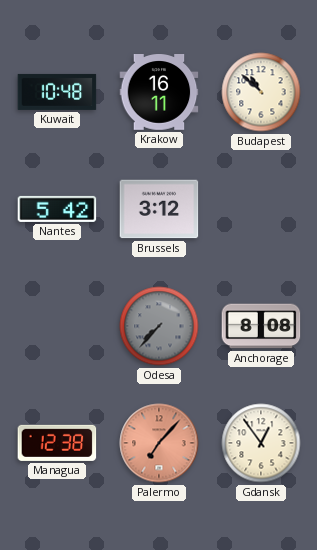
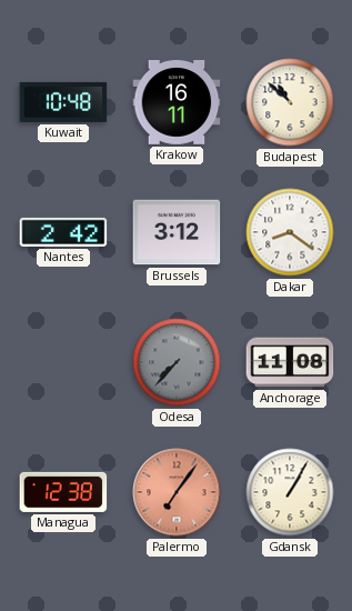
Nantes: 5:42 -> 2:42
Dakar: none -> 8:21
Anchorage: 8:08 -> 11:08
Palermo: 7:07 -> 7:06
Gdansk: 12:54 -> 1:05
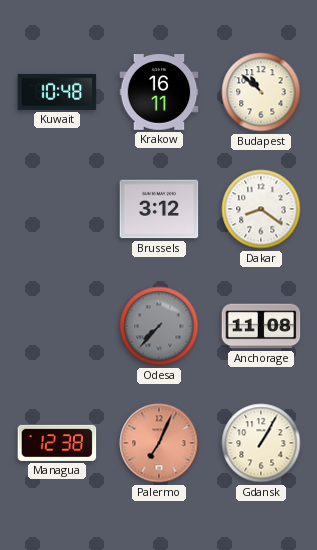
Nantes: 2:42 -> none
Palermo: 7:06 -> 7:04
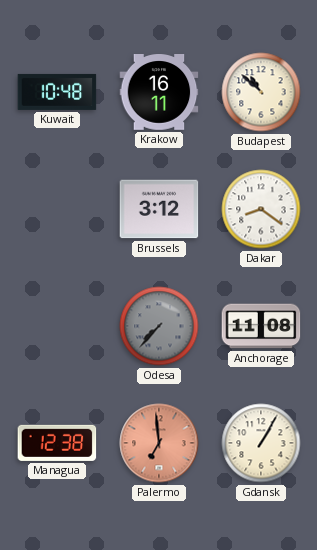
Palermo: 7:04 -> 6:59
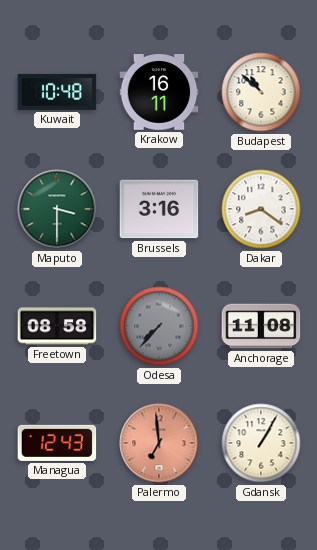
Maputo: none -> 3:30
Brussels: 3:12 -> 3:16
Freetown: none -> 08:58
Managua: 12:38 -> 12:43
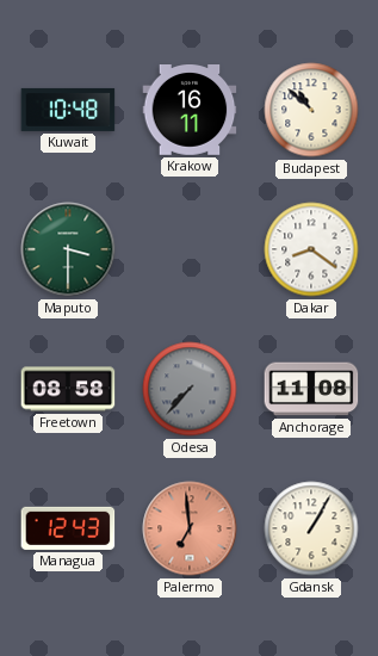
Brussels: 3:16 -> none
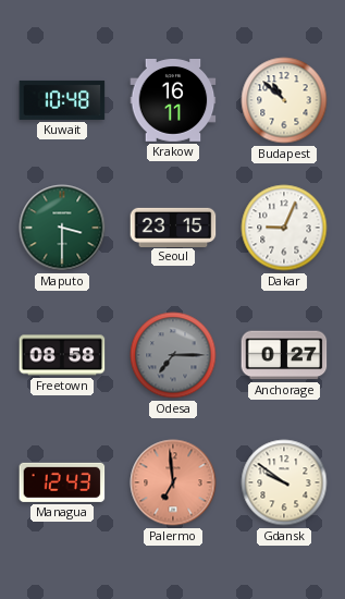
Seoul: none -> 23:15
Dakar: 8:21 -> 9:04
Odesa: 7:37 -> 7:15
Anchorage: 11:08 -> 0:27
Gdansk: 1:05 -> 9:51
